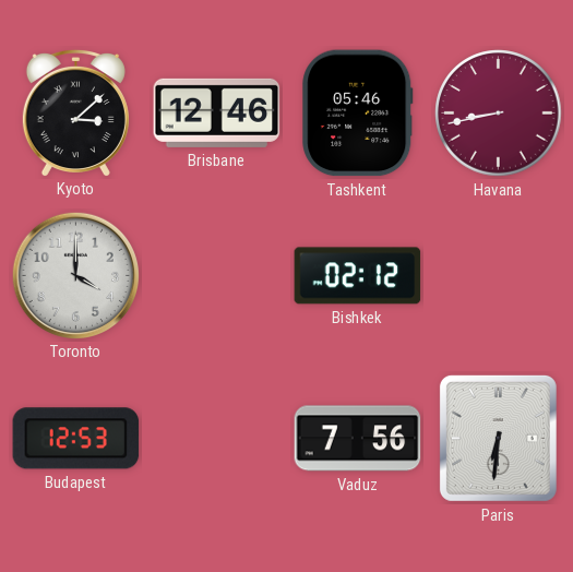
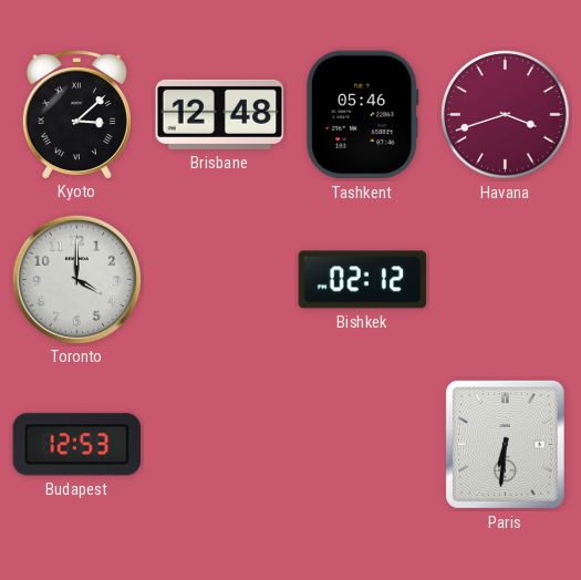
Brisbane: 12:46 -> 12:48
Havana: 8:43 -> 3:42
Vaduz: 7:56 -> none
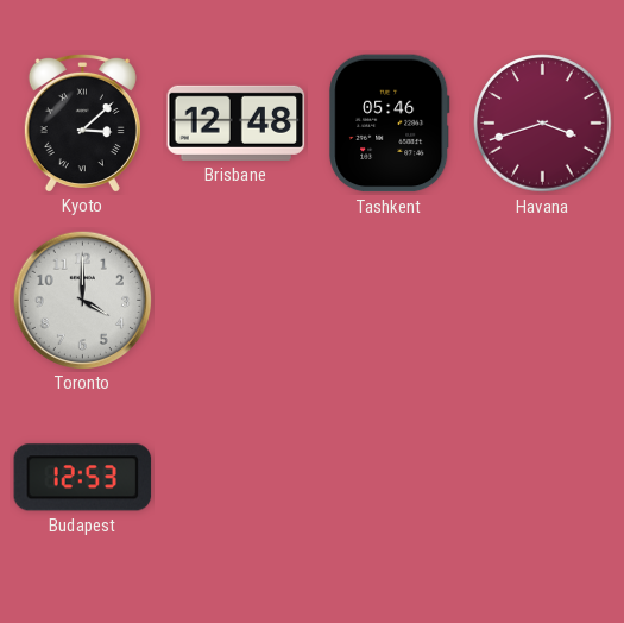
Bishkek: 02:12 -> none
Paris: 6:31 -> none
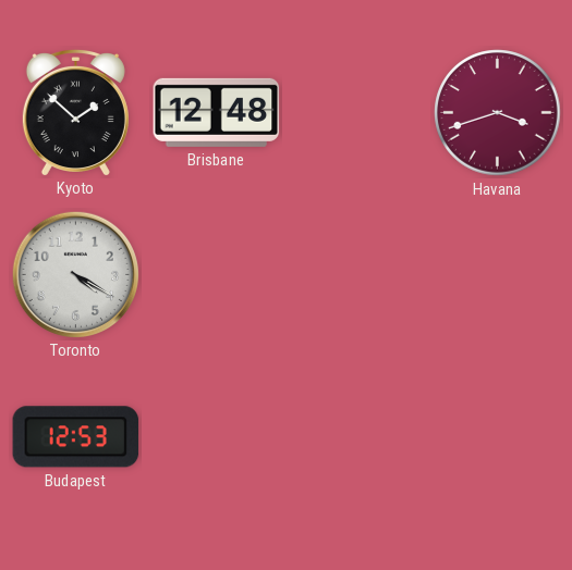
Kyoto: 3:08 -> 1:52
Tashkent: 05:46 -> none
Toronto: 4:00 -> 4:20
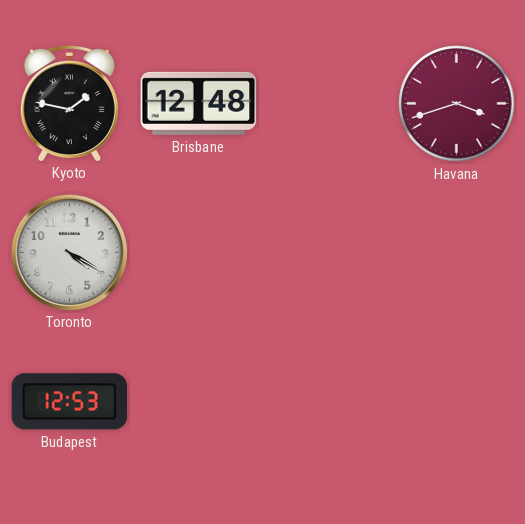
Kyoto: 1:52 -> 1:47
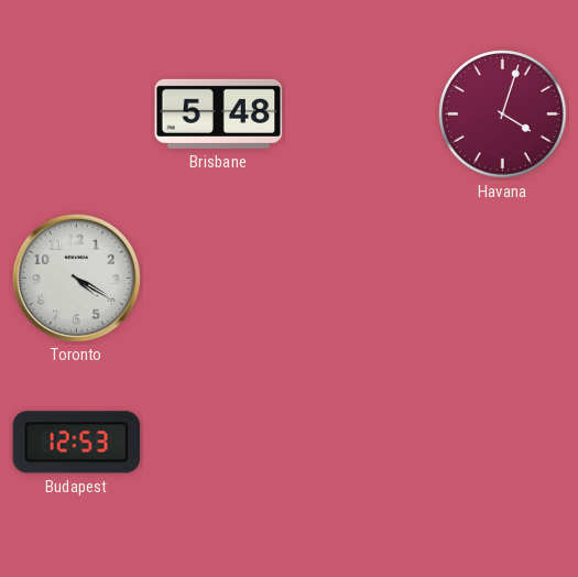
Kyoto: 1:47 -> none
Brisbane: 12:48 -> 5:48
Havana: 3:42 -> 4:03
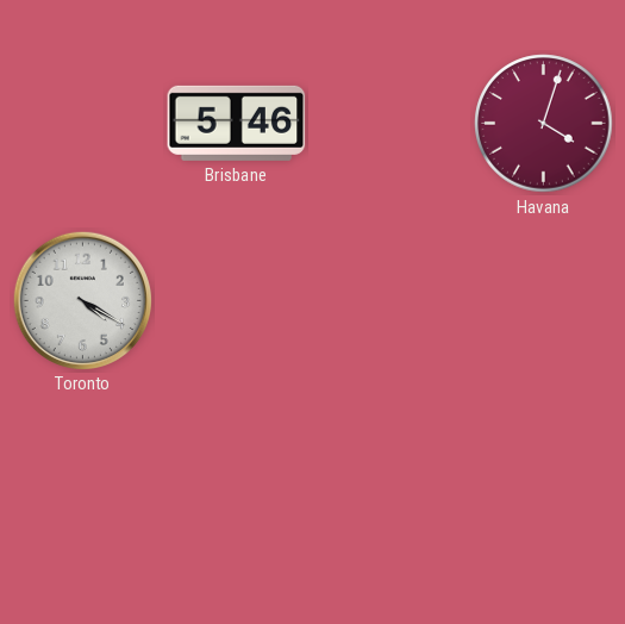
Brisbane: 5:48 -> 5:46
Budapest: 12:53 -> none
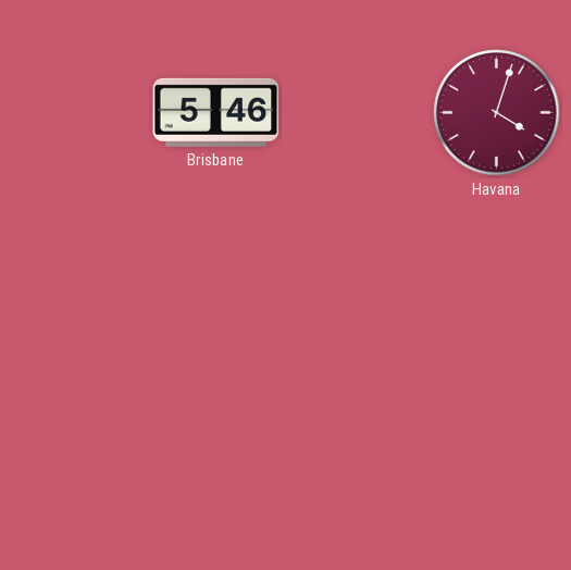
Toronto: 4:20 -> none
